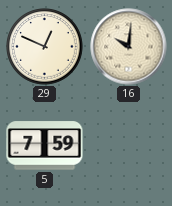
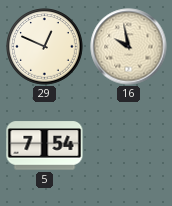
16: 10:01 -> 9:58
5: 7:59 -> 7:54
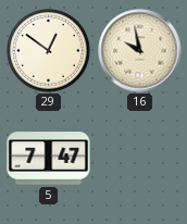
29: 12:49 -> 12:51
5: 7:54 -> 7:47
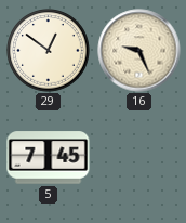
16: 9:58 -> 9:26
5: 7:47 -> 7:45
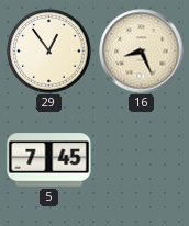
29: 12:51 -> 12:54
16: 9:26 -> 8:26
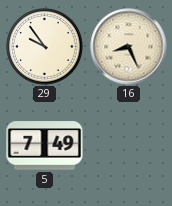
29: 12:54 -> 9:54
5: 7:45 -> 7:49
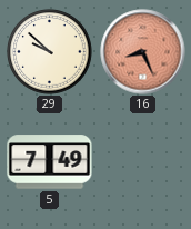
29: 9:54 -> 9:52
16 dial: cream -> salmon
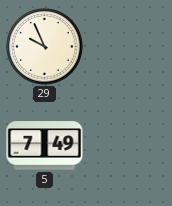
29: 9:52 -> 9:56
16: 8:26 -> none
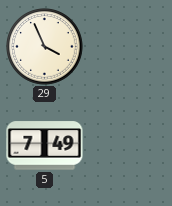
29: 9:56 -> 3:56
